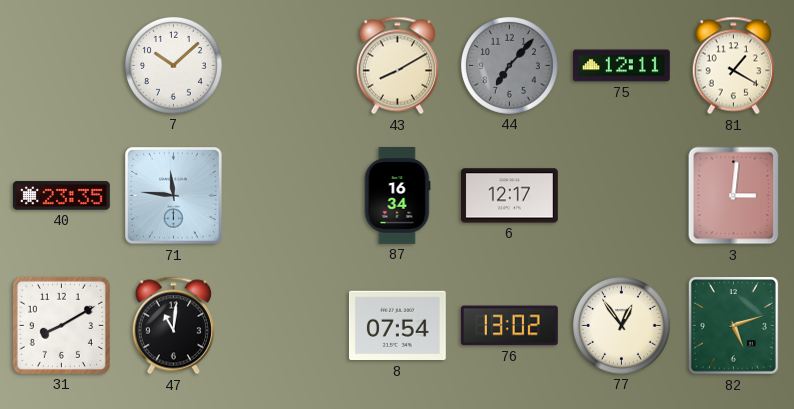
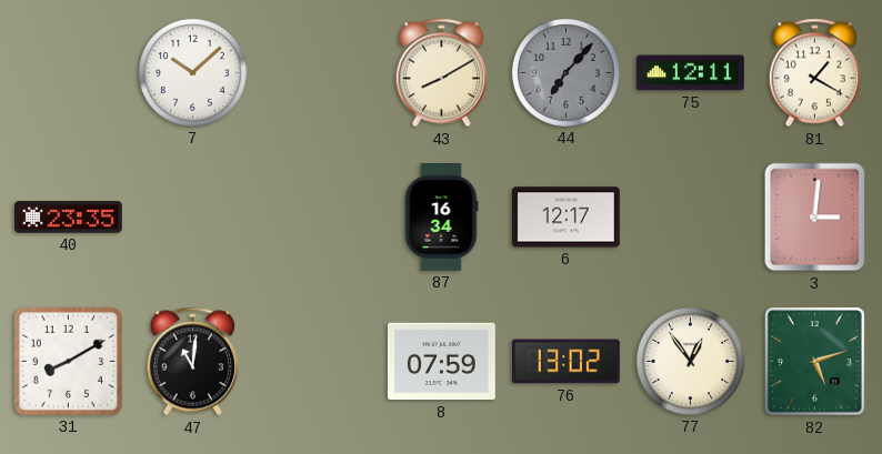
71: 11:46 -> none
8: 07:54 -> 07:59
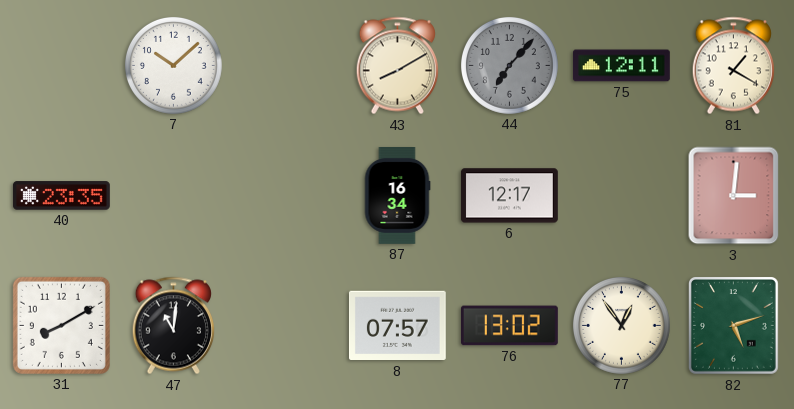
8: 07:59 -> 07:57
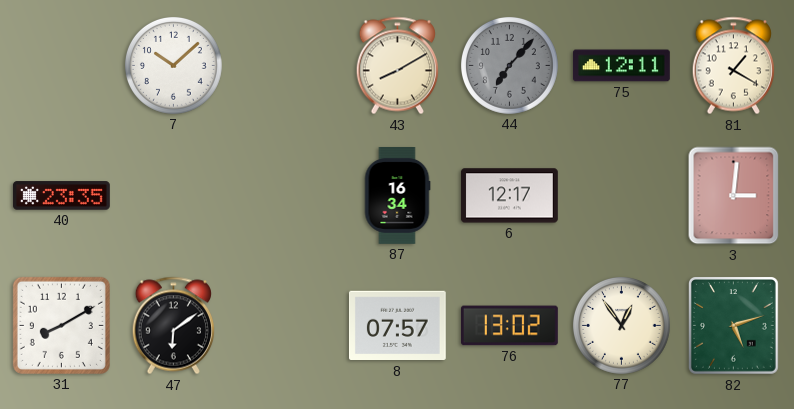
47: 11:01 -> 6:09
